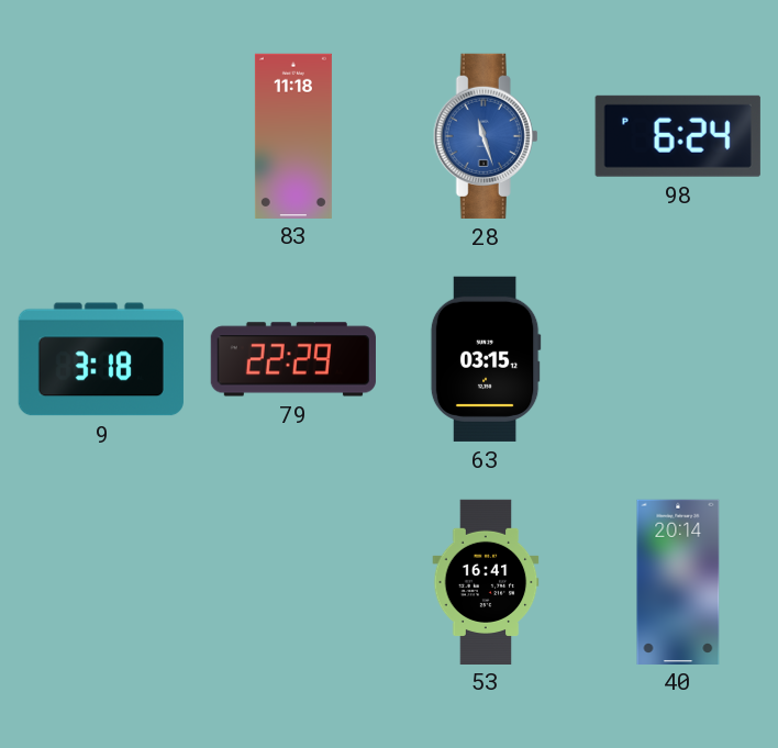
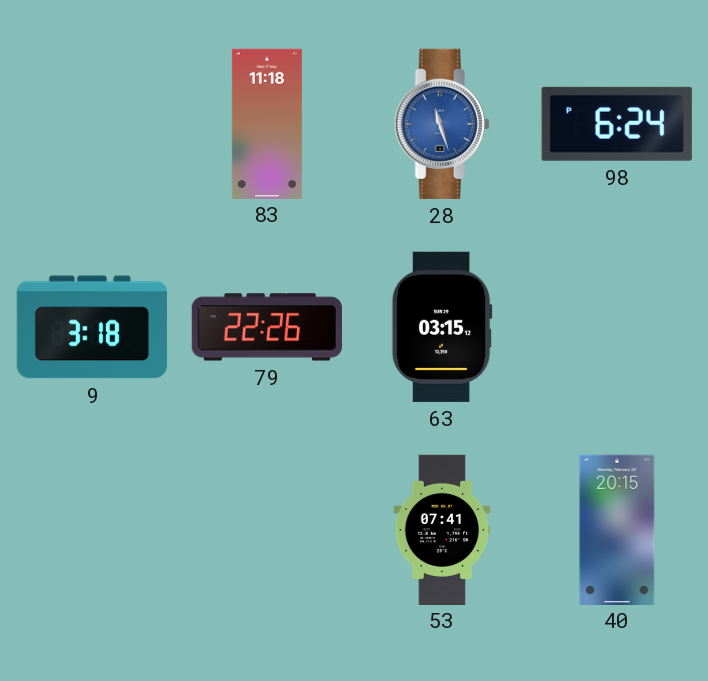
79: 22:29 -> 22:26
53: 16:41 -> 07:41
40: 20:14 -> 20:15
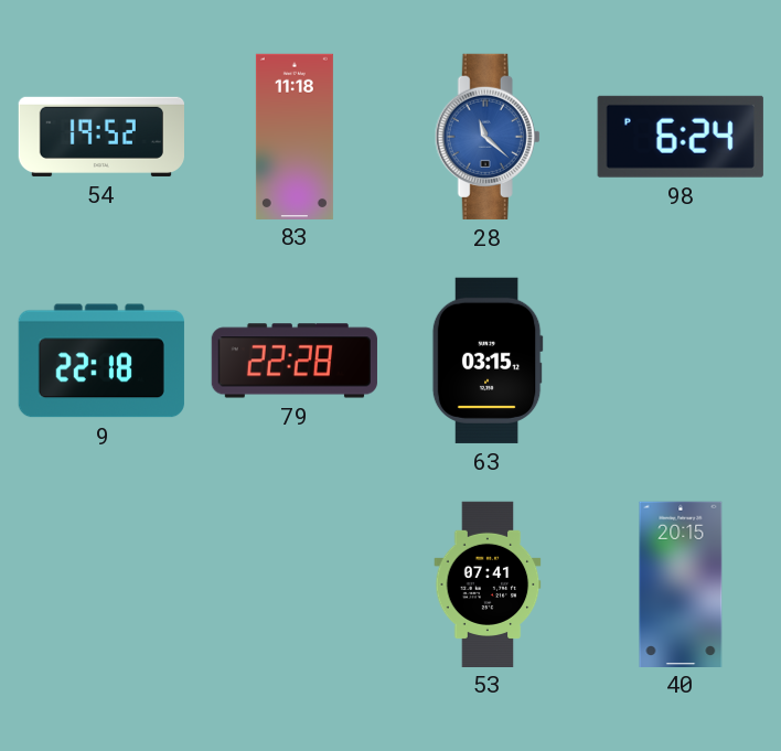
54: none -> 19:52
28: 11:27 -> 11:22
9: 3:18 -> 22:18
79: 22:26 -> 22:28
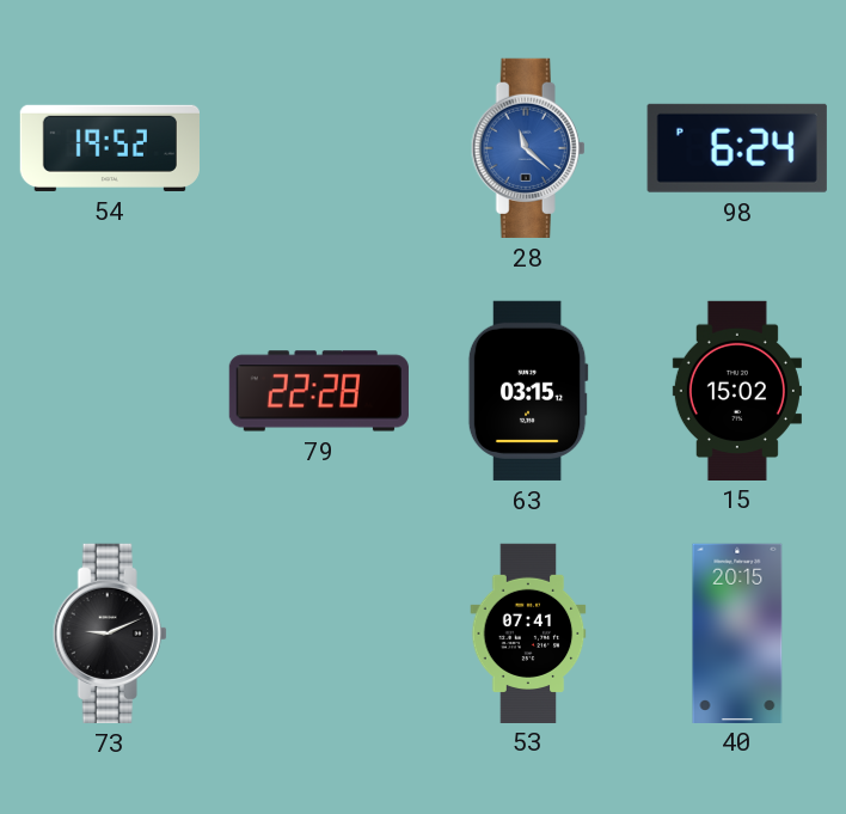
83: 11:18 -> none
9: 22:18 -> none
15: none -> 15:02
73: none -> 9:11
